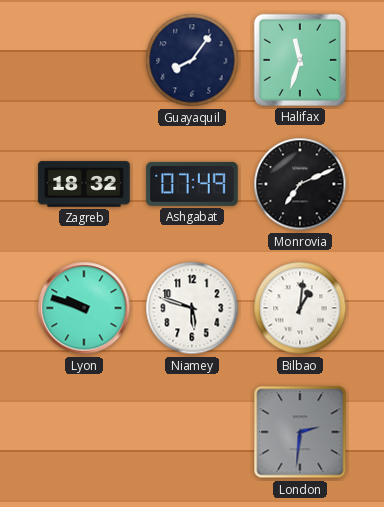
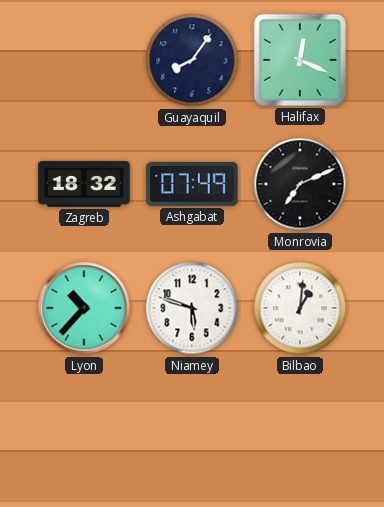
Halifax: 11:33 -> 12:19
Lyon: 9:48 -> 10:37
London: 2:31 -> none
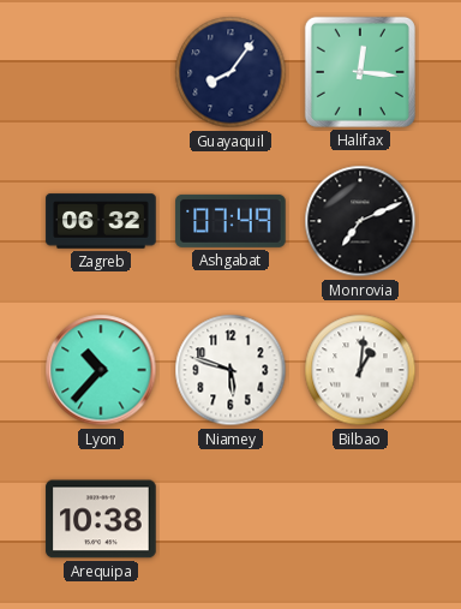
Halifax: 12:19 -> 12:16
Zagreb: 18:32 -> 06:32
Arequipa: none -> 10:38
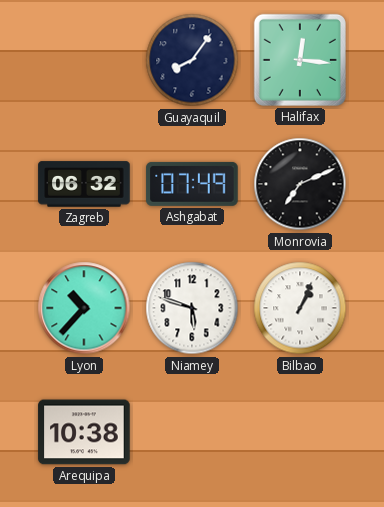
Bilbao: 1:01 -> 1:04
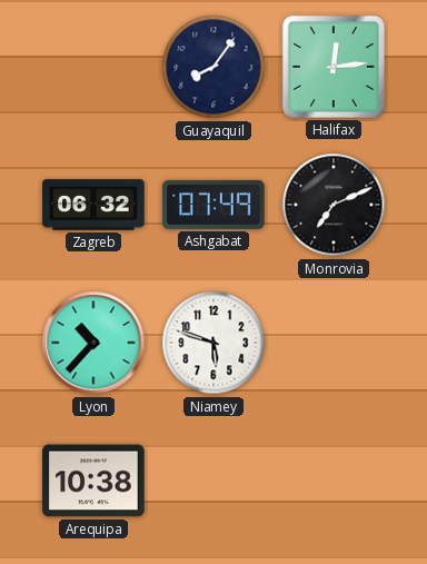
Halifax: 12:16 -> 12:14
Bilbao: 1:04 -> none
